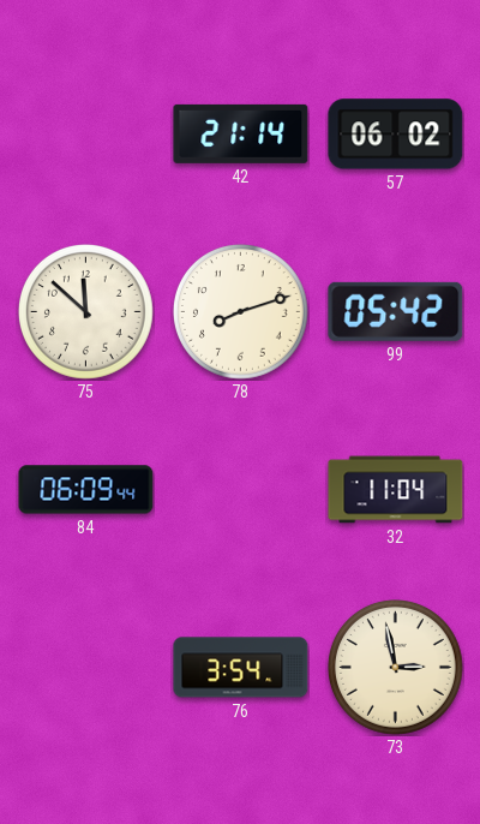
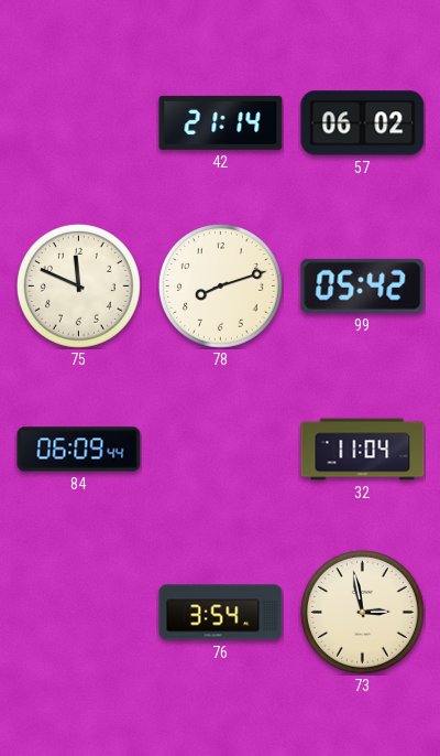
75: 11:52 -> 11:49
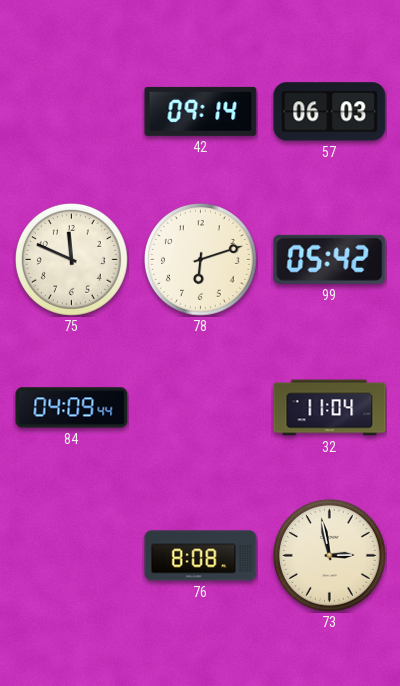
42: 21:14 -> 09:14
57: 06:02 -> 06:03
78: 8:12 -> 6:12
84: 06:09 -> 04:09
76: 3:54 -> 8:08
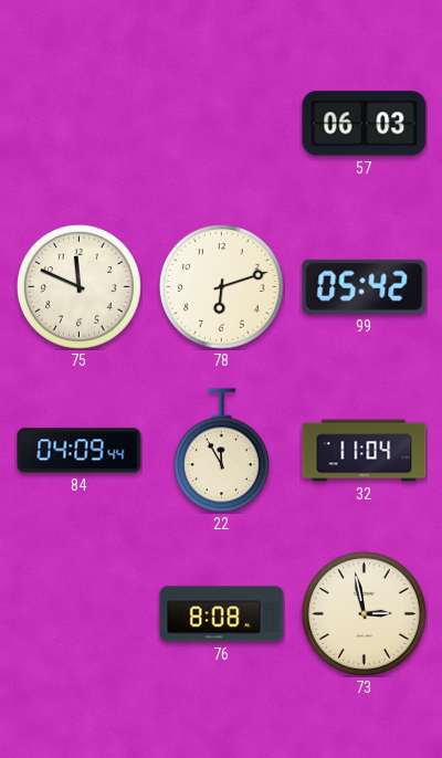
42: 09:14 -> none
22: none -> 11:55
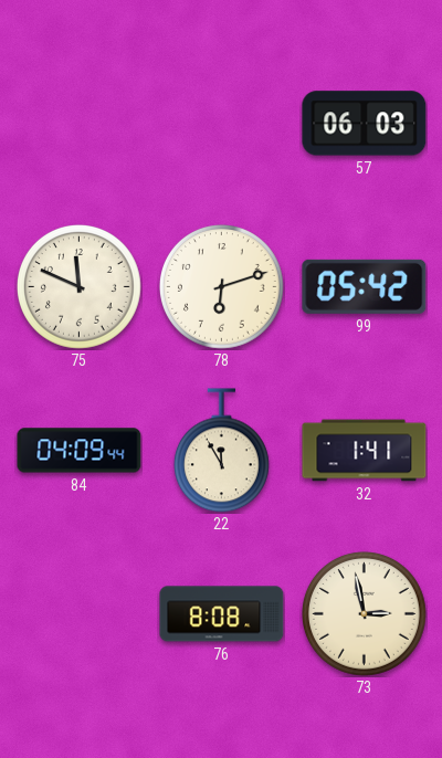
32: 11:04 -> 1:41
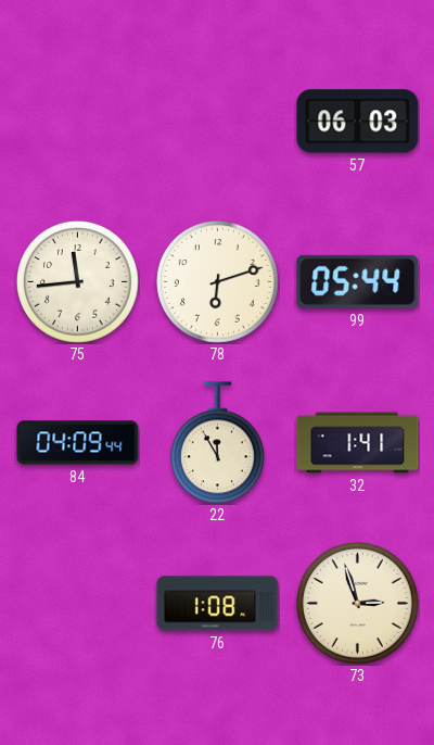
75: 11:49 -> 11:44
99: 05:42 -> 05:44
76: 8:08 -> 1:08
73: 2:58 -> 2:57
